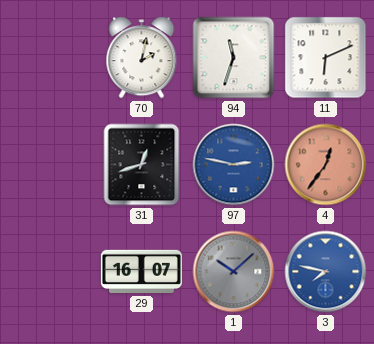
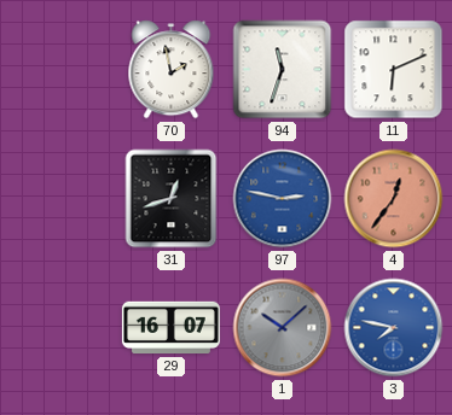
70: 2:02 -> 1:58
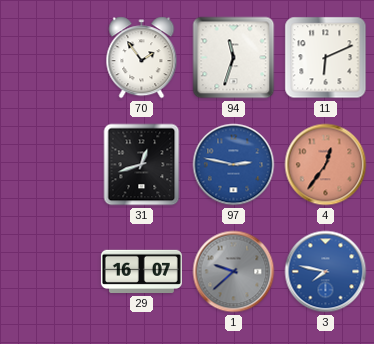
70: 1:58 -> 1:54
1: 10:08 -> 9:38
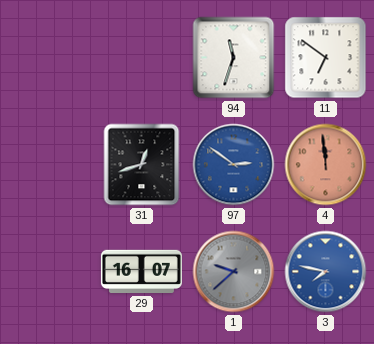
70: 1:54 -> none
11: 6:11 -> 6:51
97: 2:47 -> 2:51
4: 12:36 -> 11:59
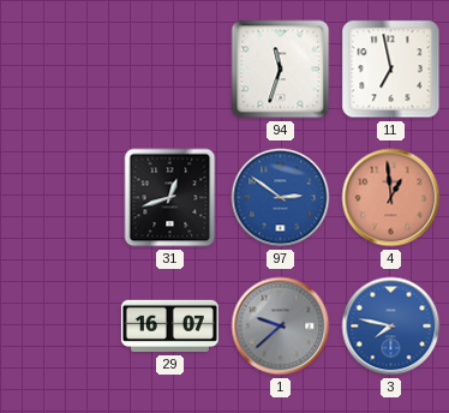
11: 6:51 -> 6:58
4: 11:59 -> 12:59
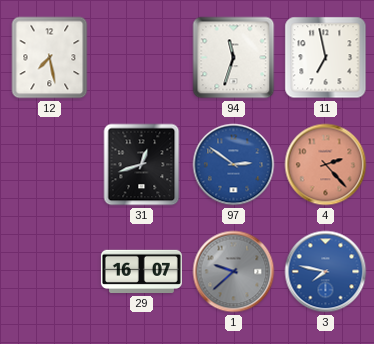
12: none -> 7:28
4: 12:59 -> 2:23
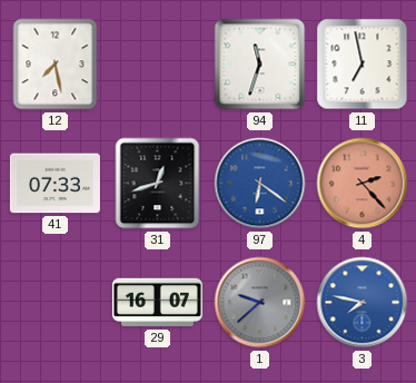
41: none -> 07:33
97: 2:51 -> 6:21
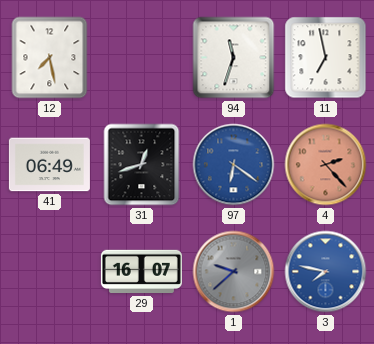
41: 07:33 -> 06:49
